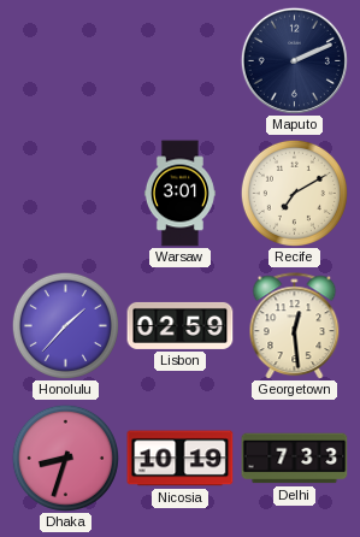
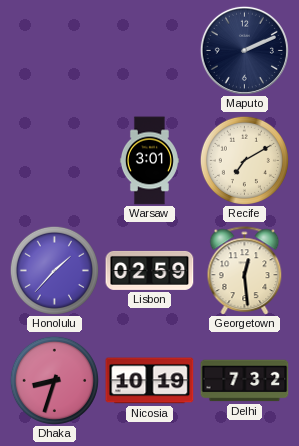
Delhi: 7:33 -> 7:32
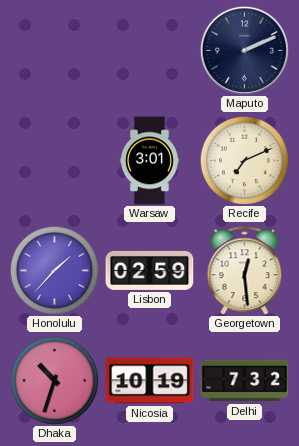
Recife: 7:10 -> 7:11
Dhaka: 8:33 -> 10:33
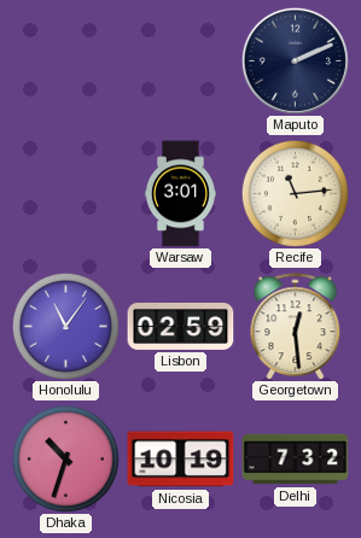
Recife: 7:11 -> 11:14
Honolulu: 1:37 -> 11:06
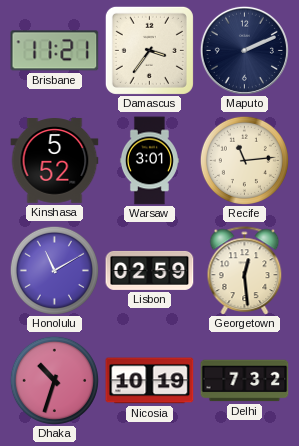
Brisbane: none -> 11:21
Damascus: none -> 3:36
Kinshasa: none -> 5:52
Honolulu: 11:06 -> 11:10
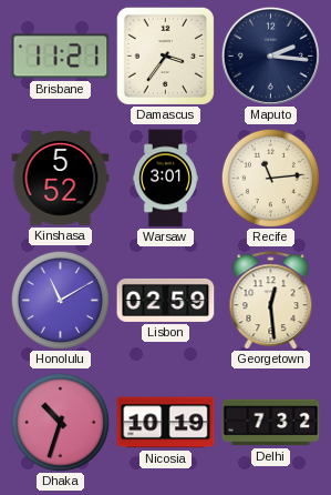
Maputo: 2:11 -> 2:16
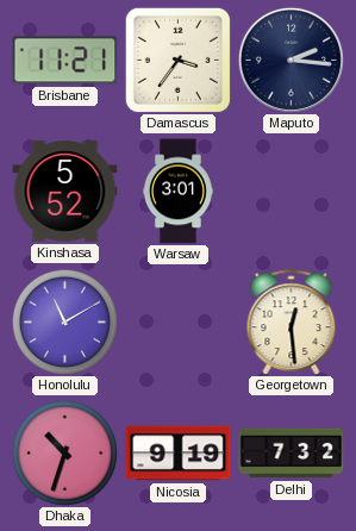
Recife: 11:14 -> none
Lisbon: 02:59 -> none
Nicosia: 10:19 -> 9:19
